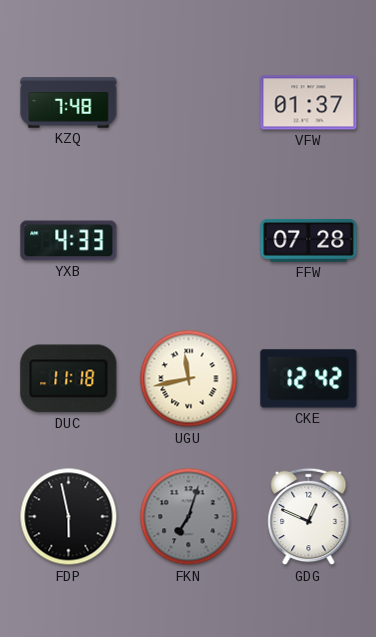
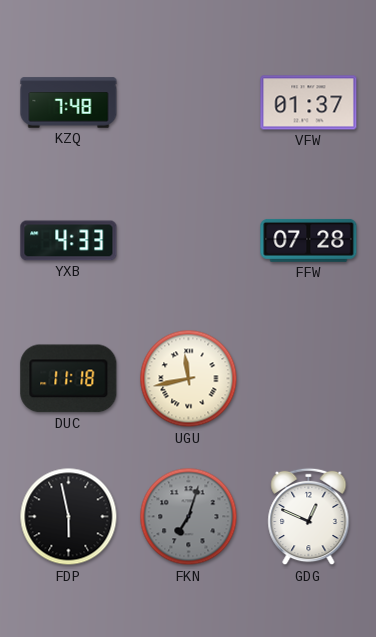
CKE: 12:42 -> none
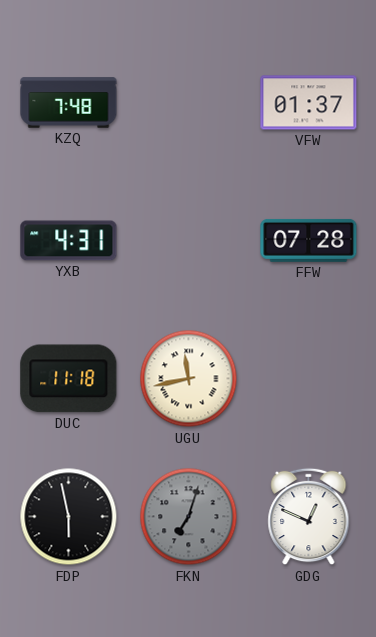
YXB: 4:33 -> 4:31
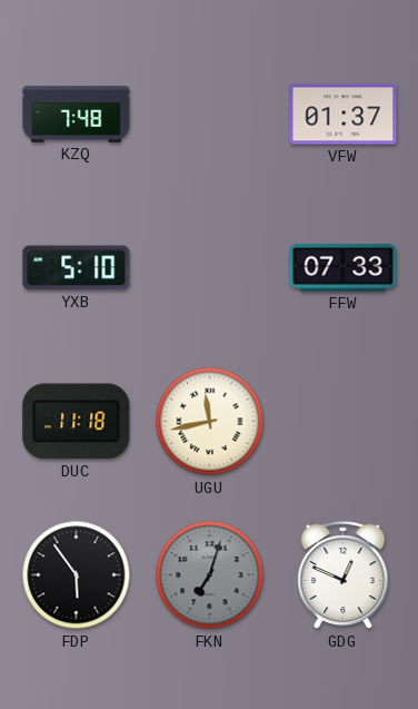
YXB: 4:31 -> 5:10
FFW: 07:28 -> 07:33
FDP: 5:58 -> 5:54
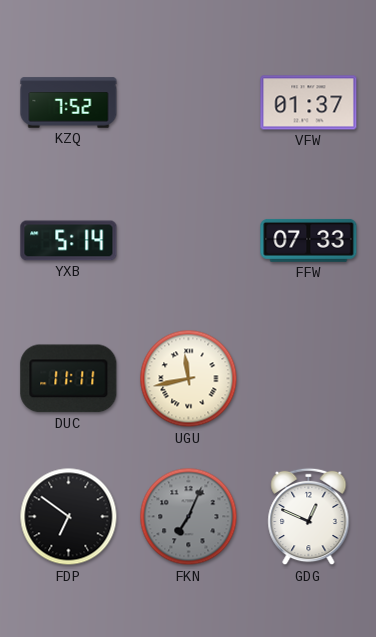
KZQ: 7:48 -> 7:52
YXB: 5:10 -> 5:14
DUC: 11:18 -> 11:11
FDP: 5:54 -> 6:51
FKN: 7:03 -> 7:04
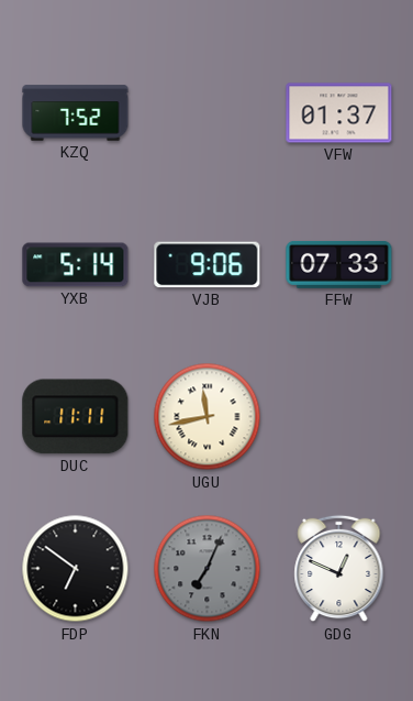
VJB: none -> 9:06
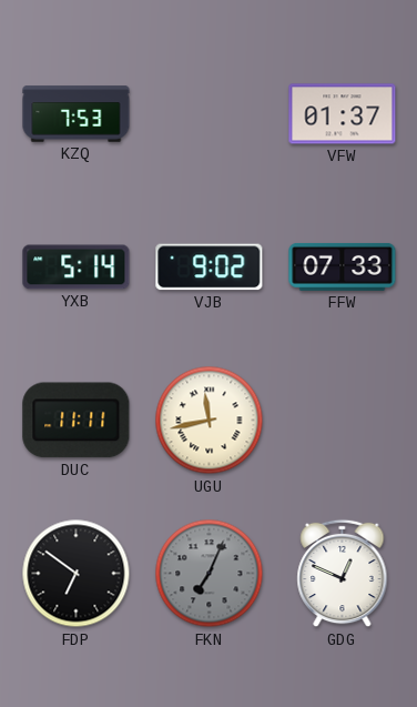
KZQ: 7:52 -> 7:53
VJB: 9:06 -> 9:02
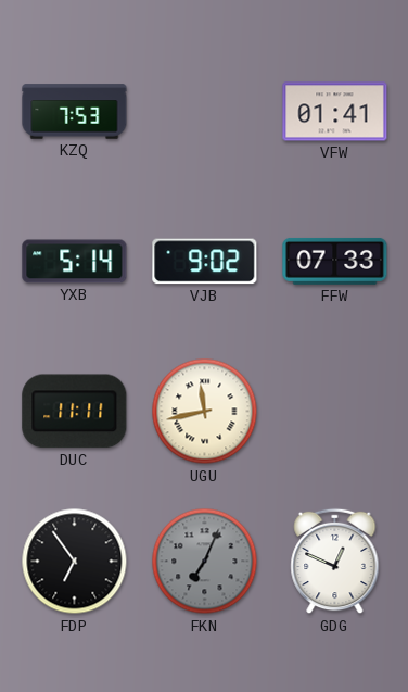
VFW: 01:37 -> 01:41
FDP: 6:51 -> 6:54
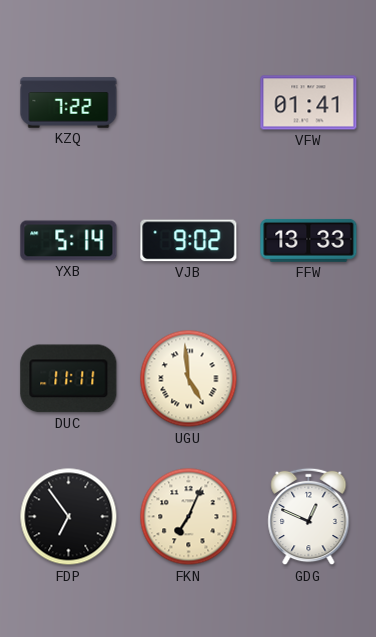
KZQ: 7:53 -> 7:22
FFW: 07:33 -> 13:33
UGU: 11:43 -> 4:59
FKN dial: grey -> cream
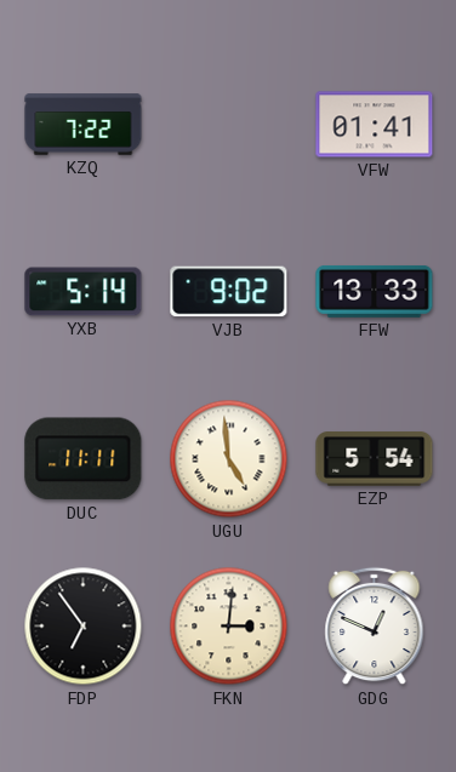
EZP: none -> 5:54
FKN: 7:04 -> 3:01
